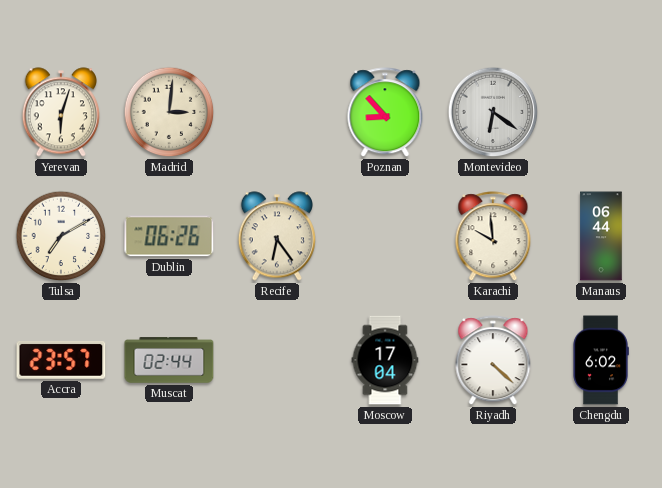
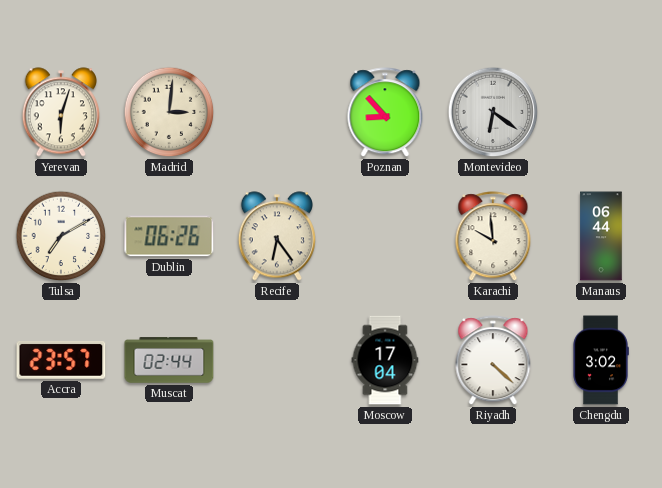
Chengdu: 6:02 -> 3:02
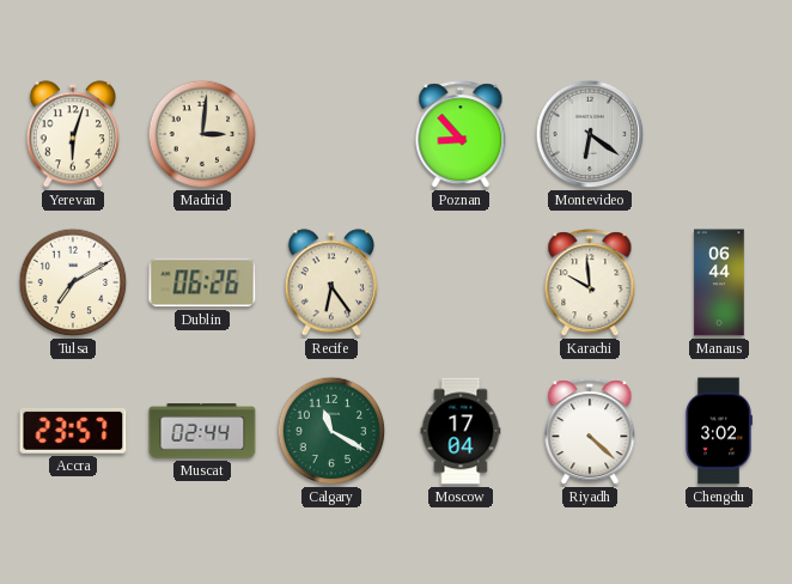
Calgary: none -> 11:20
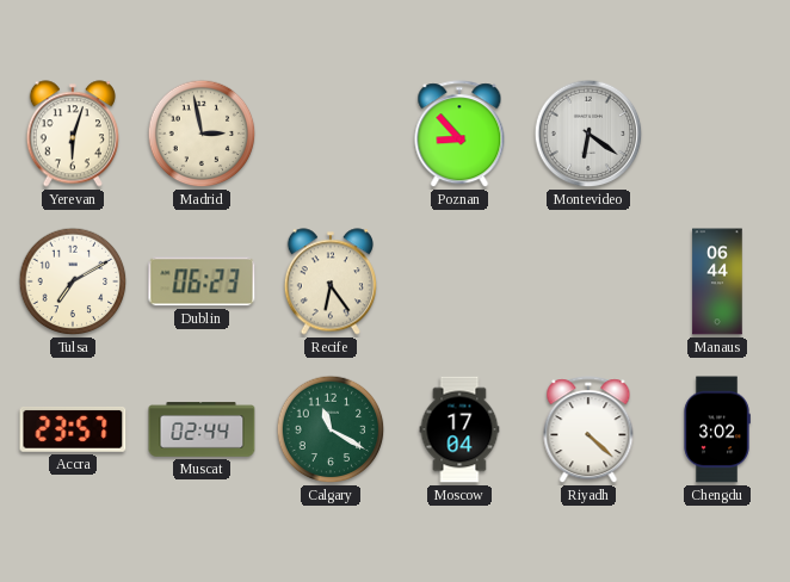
Madrid: 3:01 -> 2:58
Dublin: 06:26 -> 06:23
Karachi: 9:59 -> none
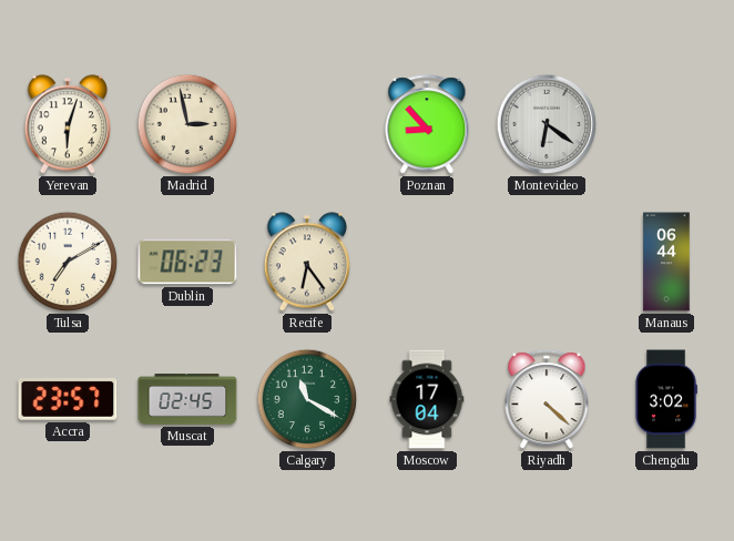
Muscat: 02:44 -> 02:45
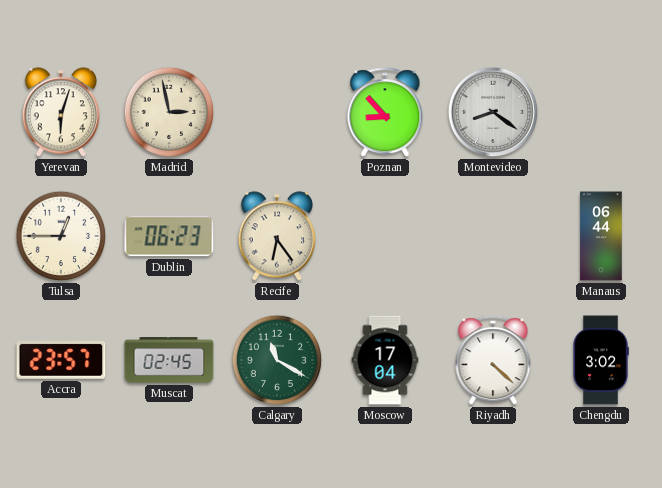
Montevideo: 6:21 -> 8:21
Tulsa: 7:10 -> 12:45
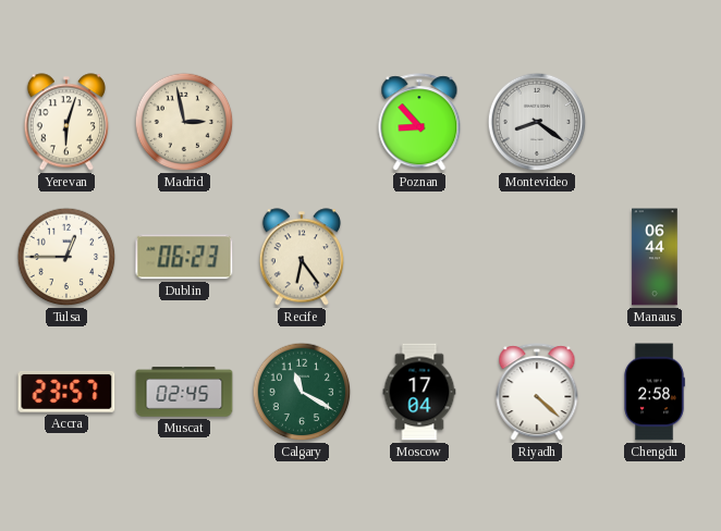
Chengdu: 3:02 -> 2:58
